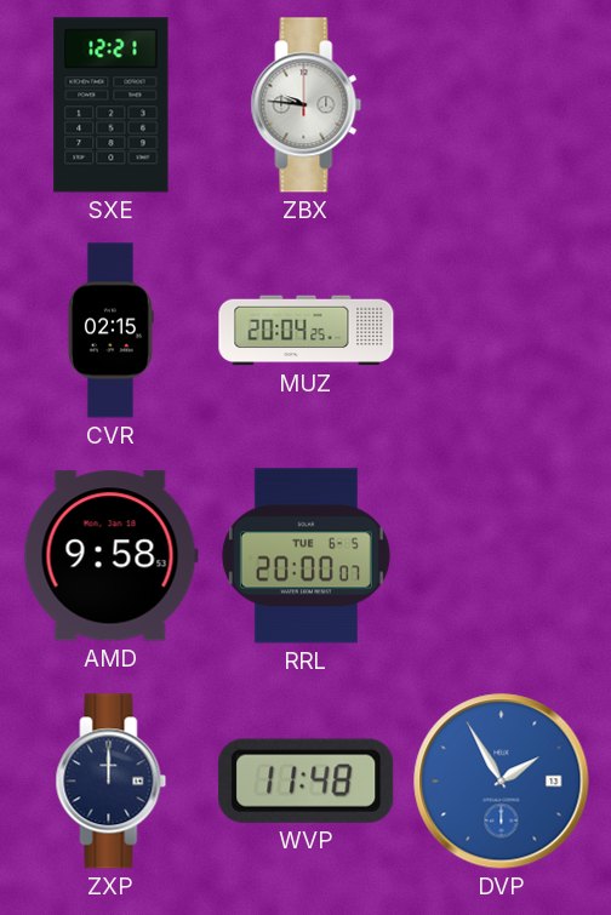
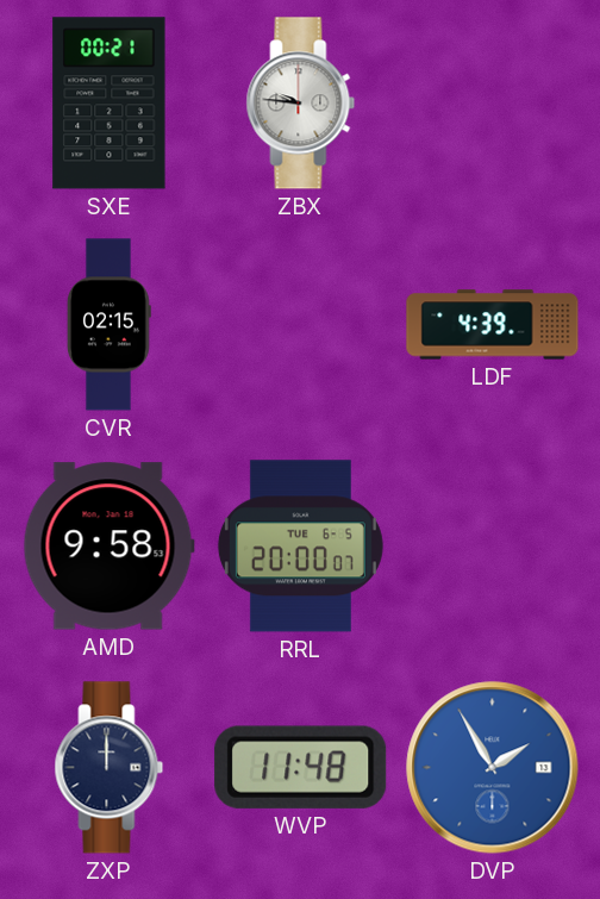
SXE: 12:21 -> 00:21
MUZ: 20:04 -> none
LDF: none -> 4:39
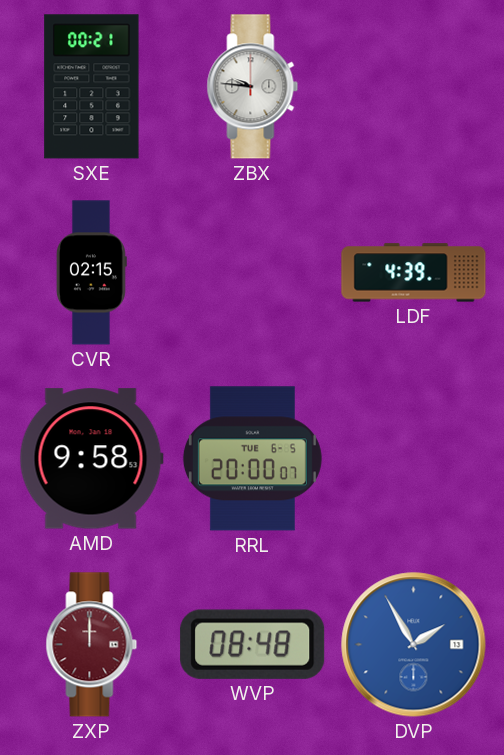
ZXP dial: navy -> burgundy
WVP: 11:48 -> 08:48
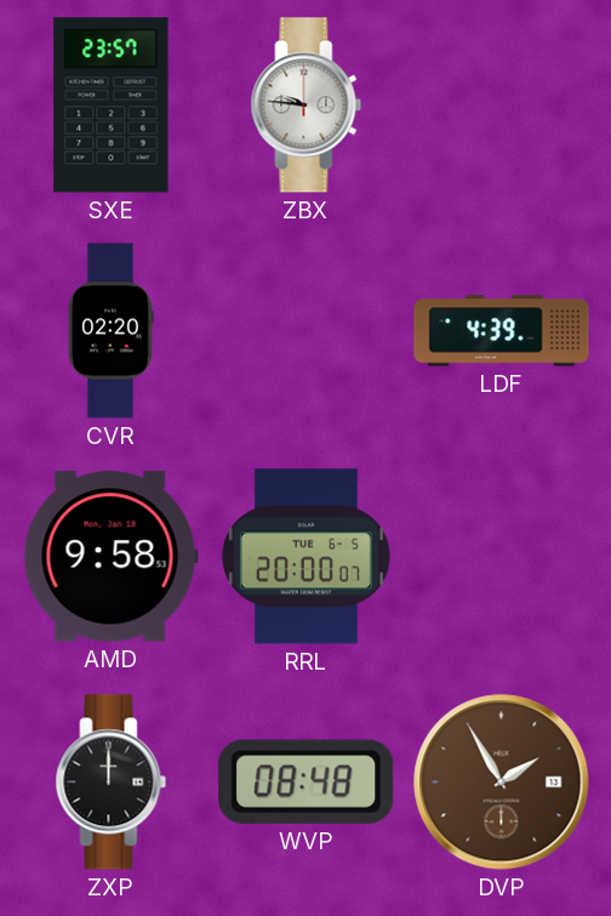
SXE: 00:21 -> 23:57
CVR: 02:15 -> 02:20
ZXP dial: burgundy -> black
DVP dial: blue -> brown
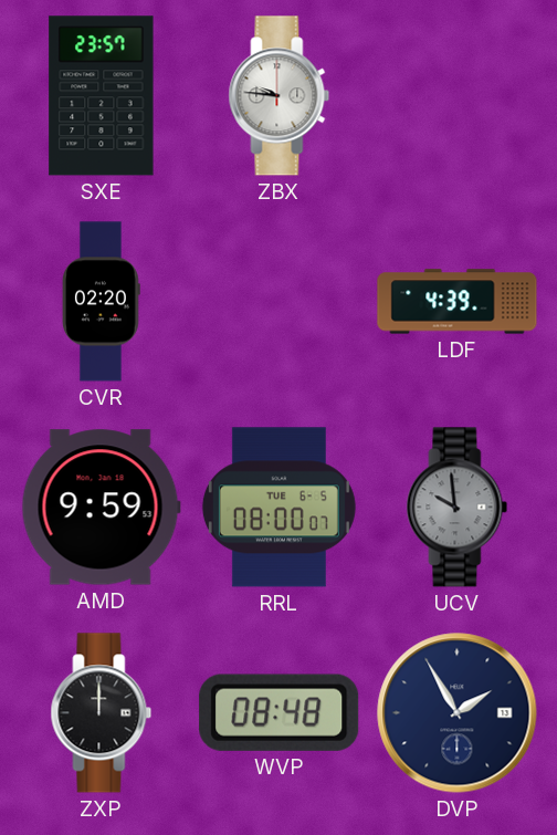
AMD: 9:58 -> 9:59
RRL: 20:00 -> 08:00
UCV: none -> 9:59
DVP dial: brown -> navy
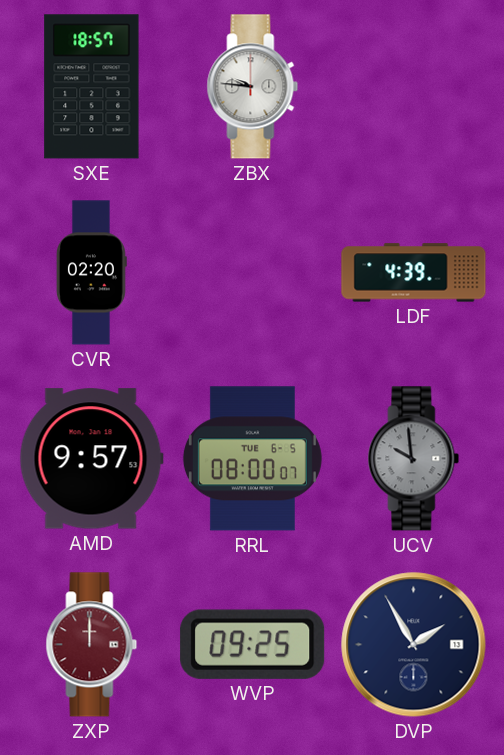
SXE: 23:57 -> 18:57
AMD: 9:59 -> 9:57
ZXP dial: black -> burgundy
WVP: 08:48 -> 09:25
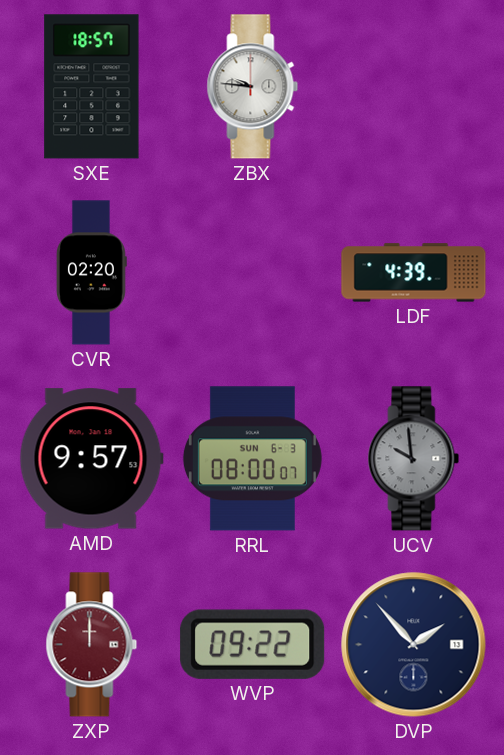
RRL date: TUE 6-5 -> SUN 6-3
WVP: 09:25 -> 09:22
DVP: 1:55 -> 1:53
